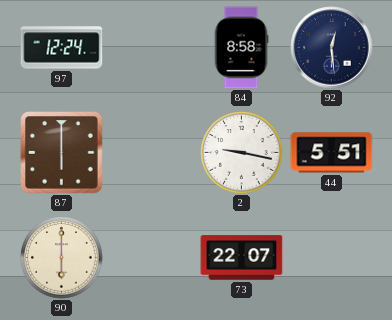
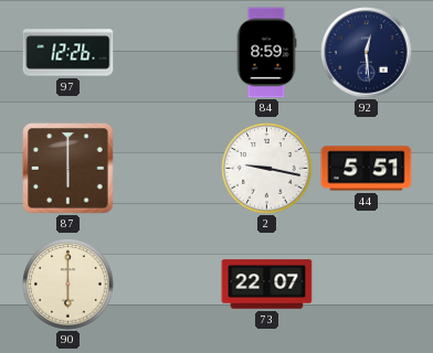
97: 12:24 -> 12:26
84: 8:58 -> 8:59
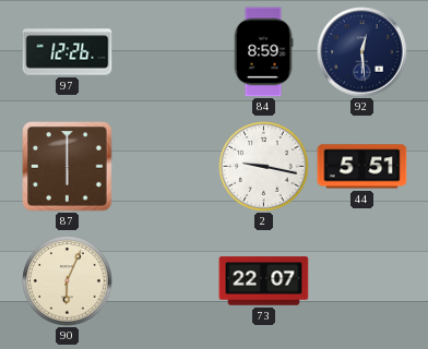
90: 6:00 -> 6:04
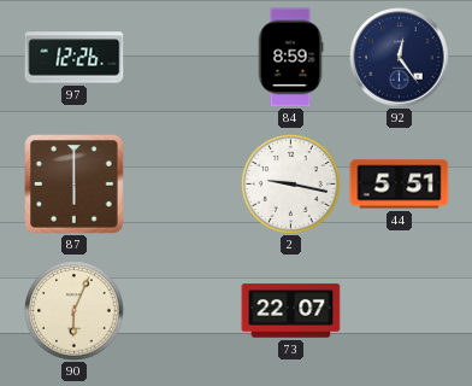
92: 12:29 -> 12:24
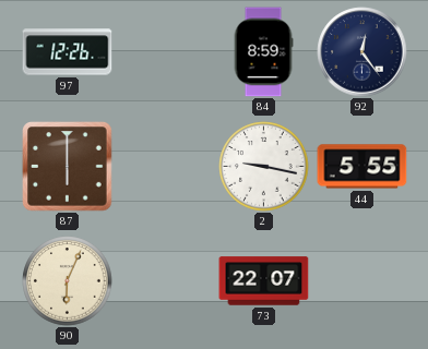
44: 5:51 -> 5:55
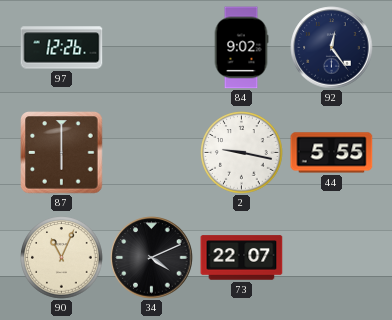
84: 8:59 -> 9:02
90: 6:04 -> 11:04
34: none -> 4:11
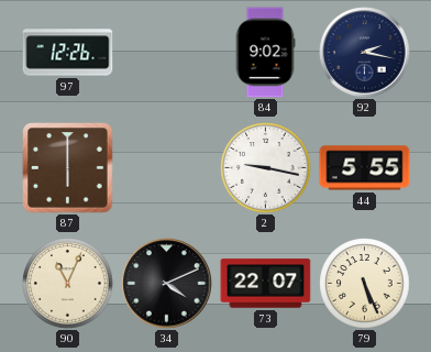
92: 12:24 -> 2:17
79: none -> 5:26
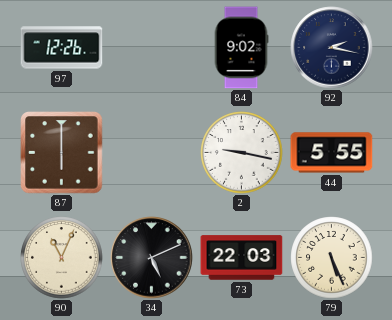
34: 4:11 -> 5:11
73: 22:07 -> 22:03
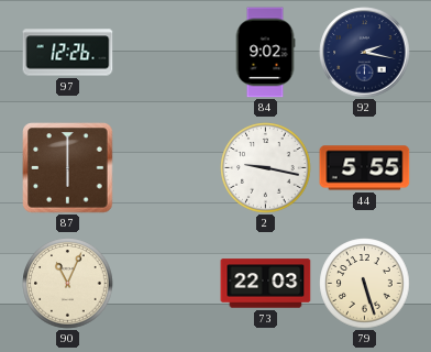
34: 5:11 -> none
79: 5:26 -> 5:27
